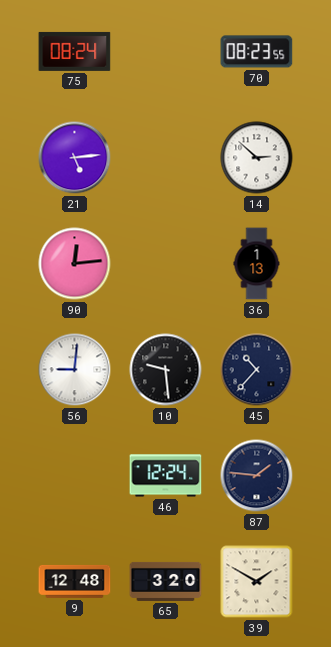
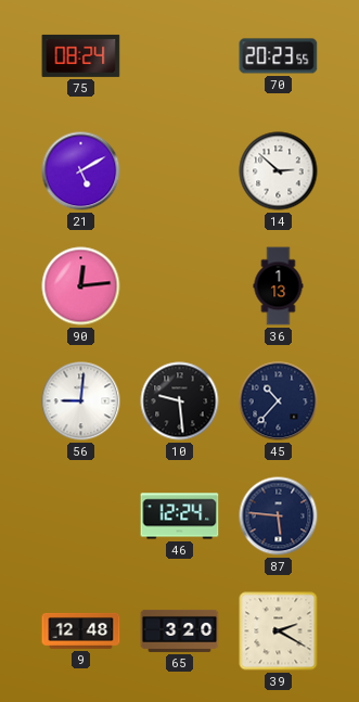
70: 08:23 -> 20:23
21: 5:14 -> 5:10
87: 1:46 -> 5:46
39: 1:50 -> 2:20
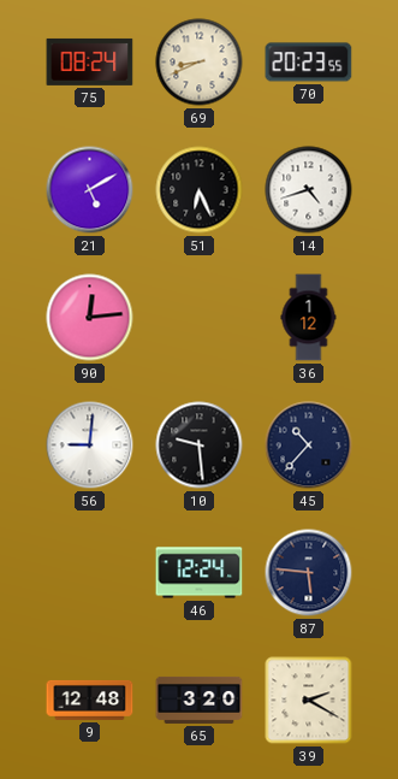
69: none -> 8:41
51: none -> 6:26
14: 2:52 -> 4:42
36: 1:13 -> 1:12
